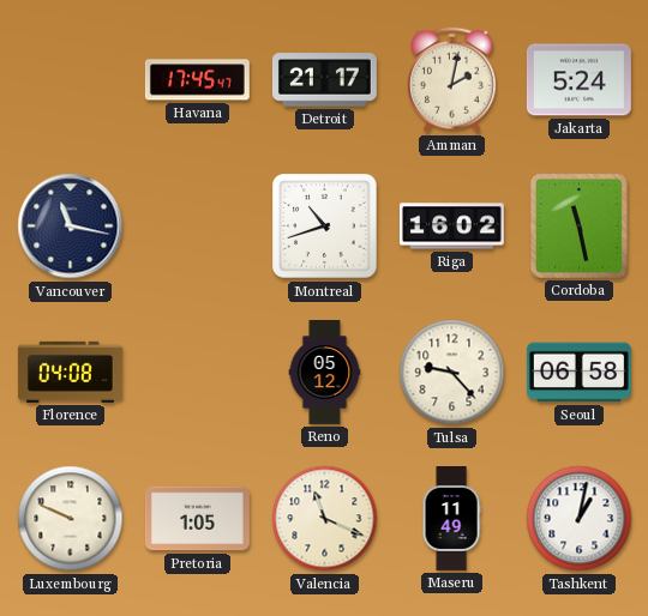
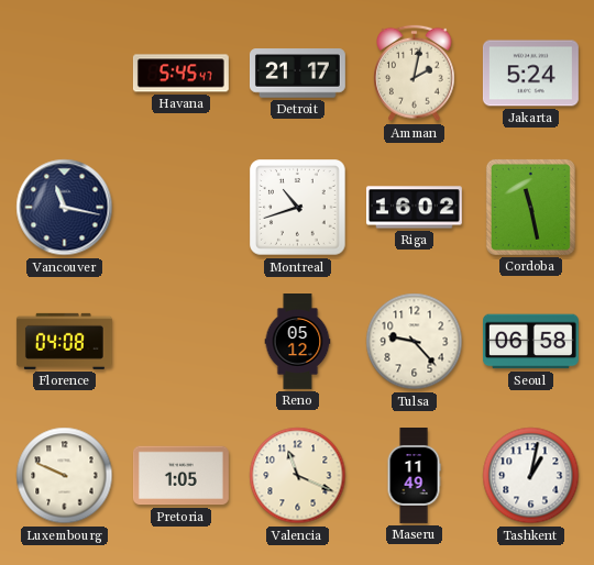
Havana: 17:45 -> 5:45
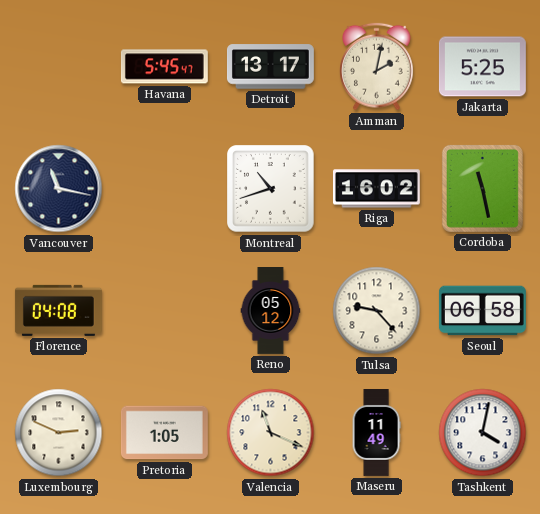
Detroit: 21:17 -> 13:17
Jakarta: 5:24 -> 5:25
Luxembourg: 9:49 -> 2:49
Tashkent: 1:02 -> 4:02
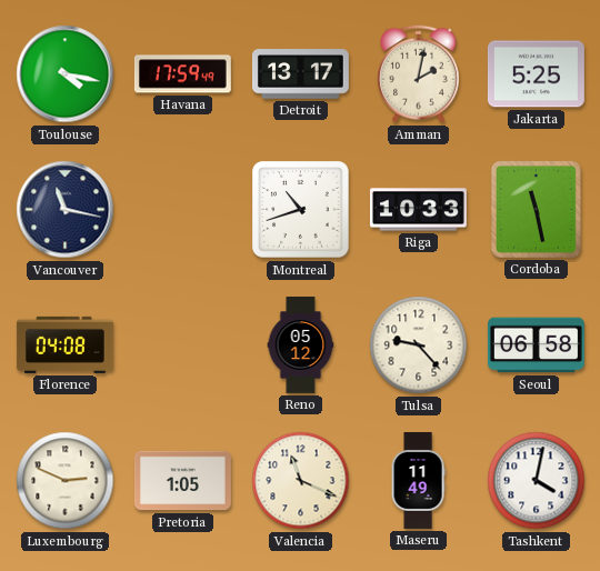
Toulouse: none -> 4:17
Havana: 5:45 -> 17:59
Riga: 16:02 -> 10:33
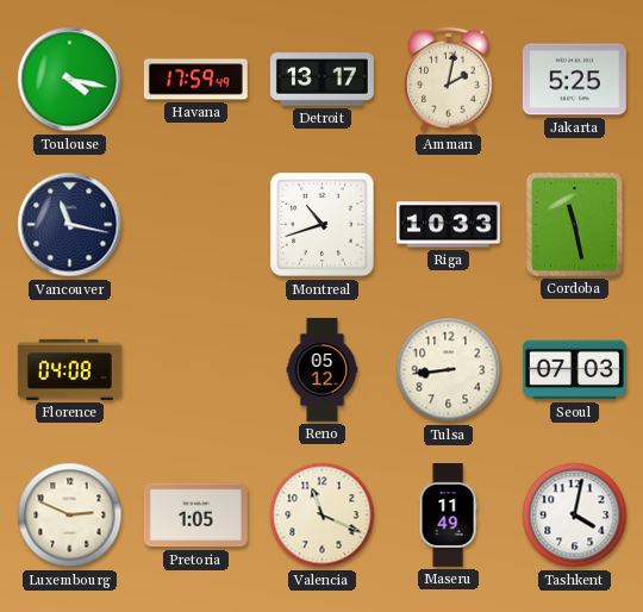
Tulsa: 9:23 -> 8:44
Seoul: 06:58 -> 07:03
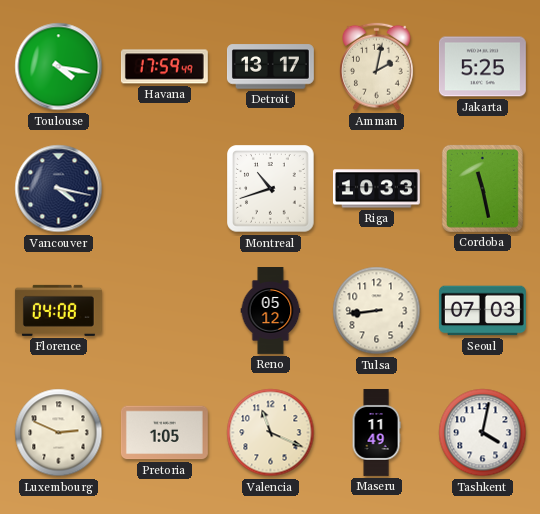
Vancouver: 11:17 -> 4:17
